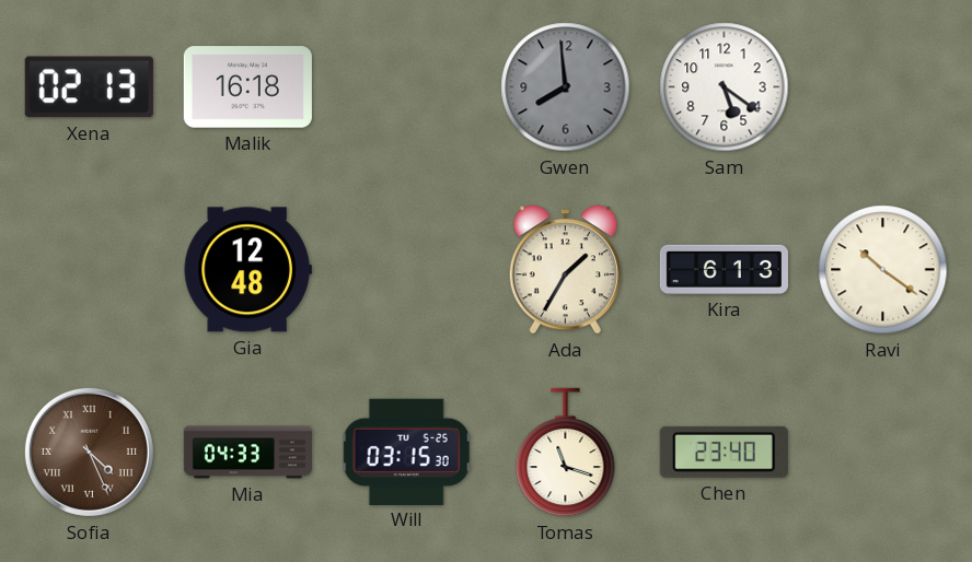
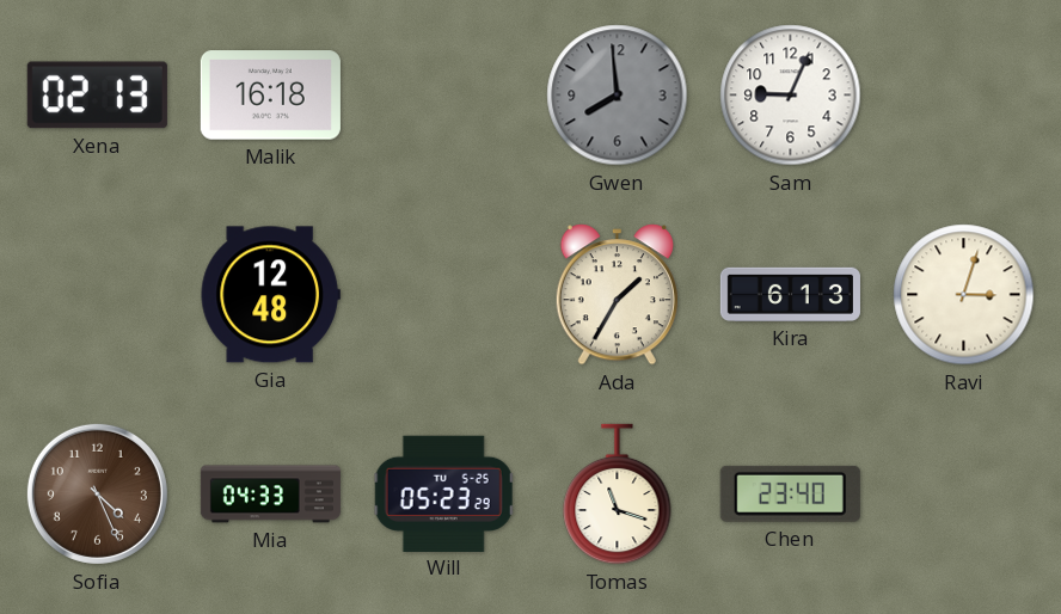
Sam: 5:21 -> 9:04
Ravi: 10:21 -> 3:03
Sofia numerals: Roman -> Arabic
Will: 03:15 -> 05:23
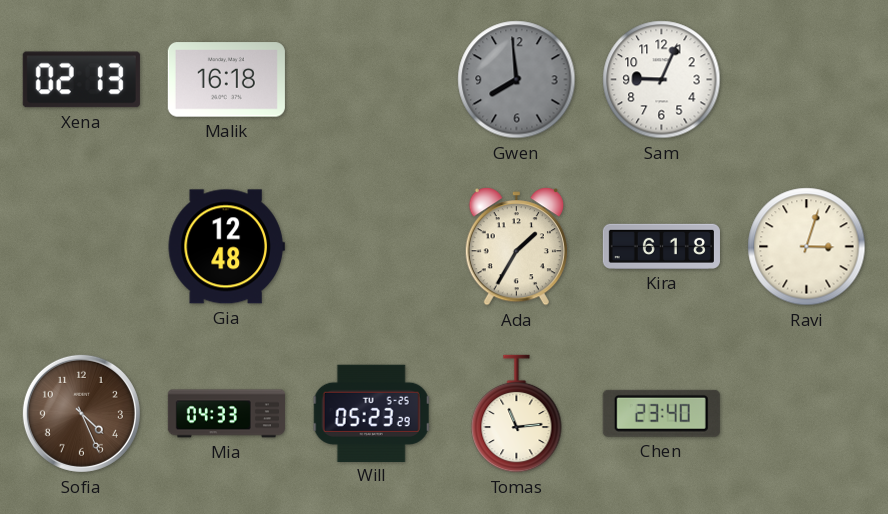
Kira: 6:13 -> 6:18
Tomas: 11:18 -> 11:14
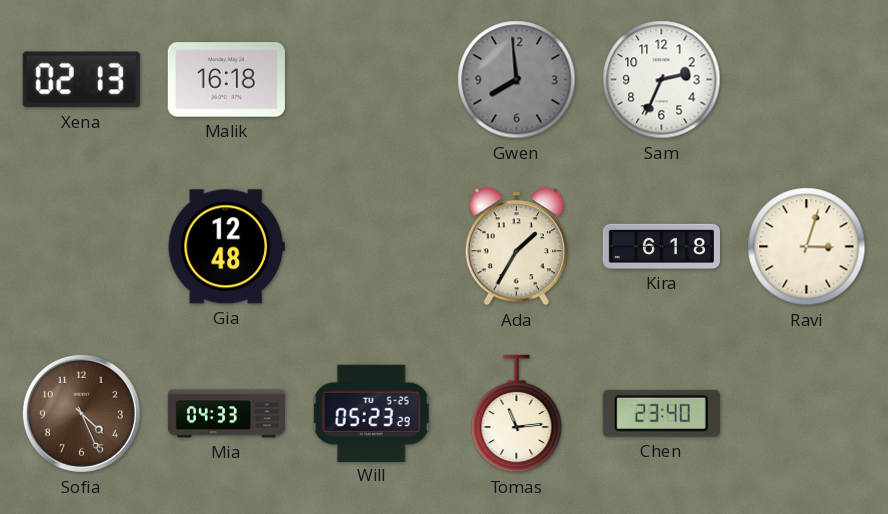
Sam: 9:04 -> 2:34
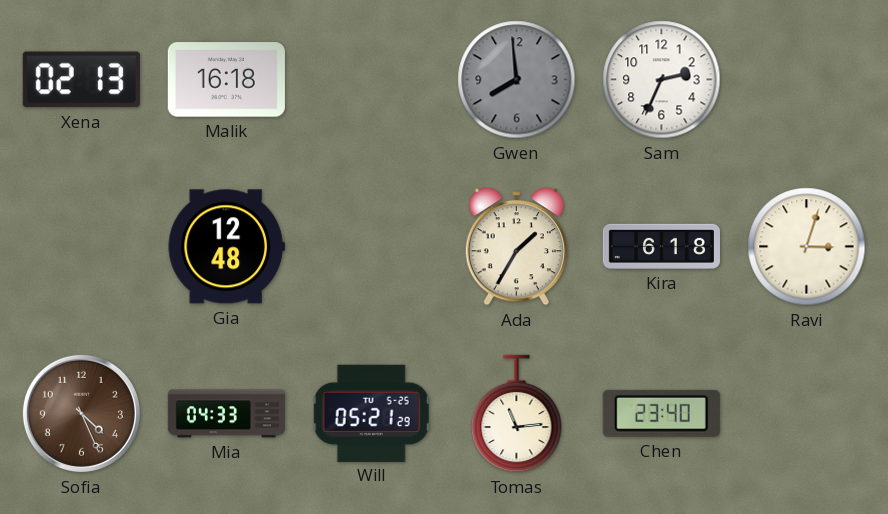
Will: 05:23 -> 05:21
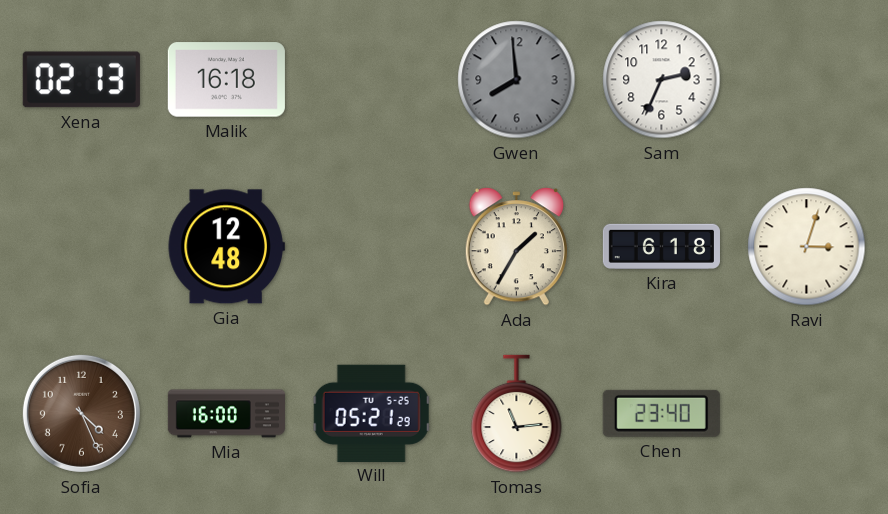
Mia: 04:33 -> 16:00
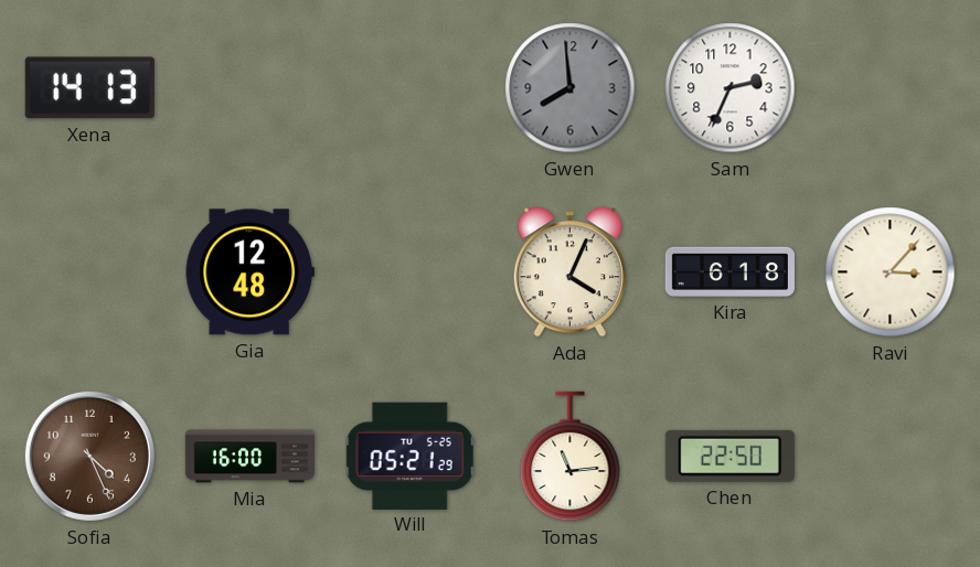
Xena: 02:13 -> 14:13
Malik: 16:18 -> none
Ada: 1:35 -> 4:04
Ravi: 3:03 -> 3:07
Chen: 23:40 -> 22:50
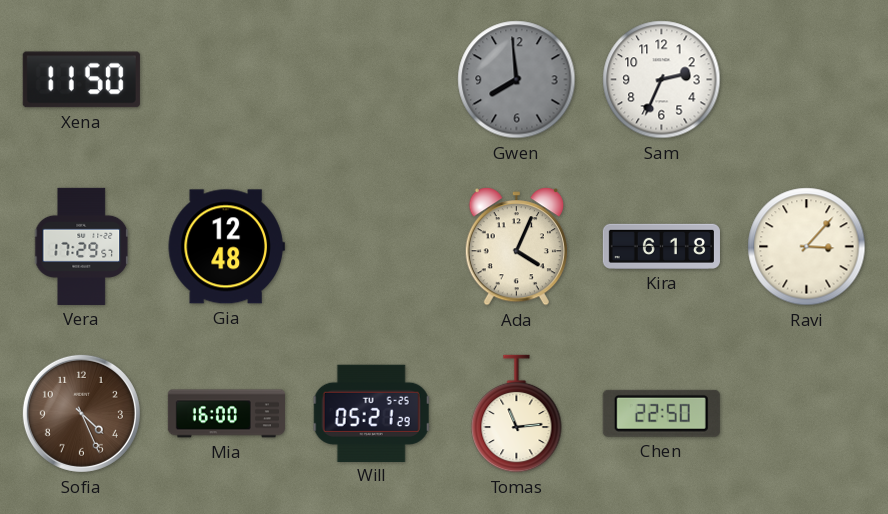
Xena: 14:13 -> 11:50
Vera: none -> 17:29
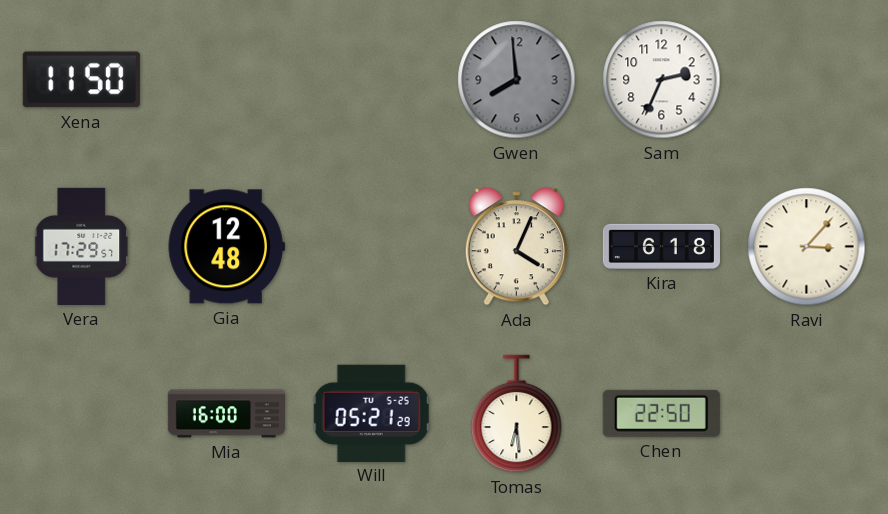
Sofia: 4:26 -> none
Tomas: 11:14 -> 6:29
